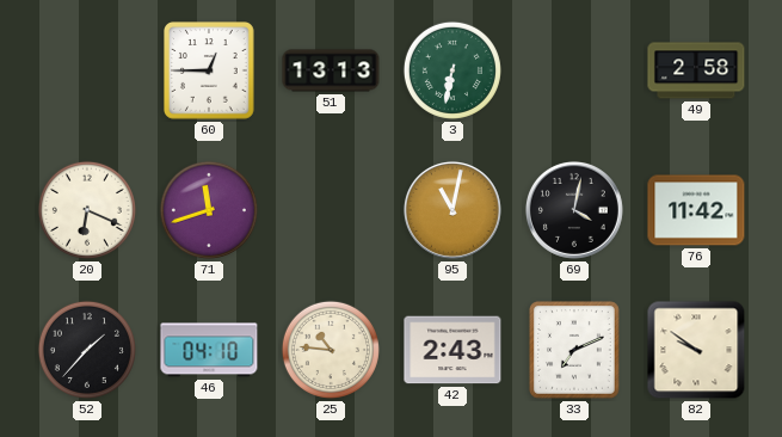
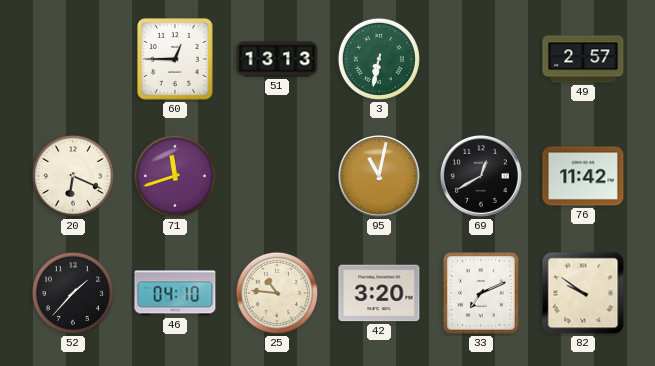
49: 2:58 -> 2:57
69: 4:02 -> 12:40
42: 2:43 -> 3:20
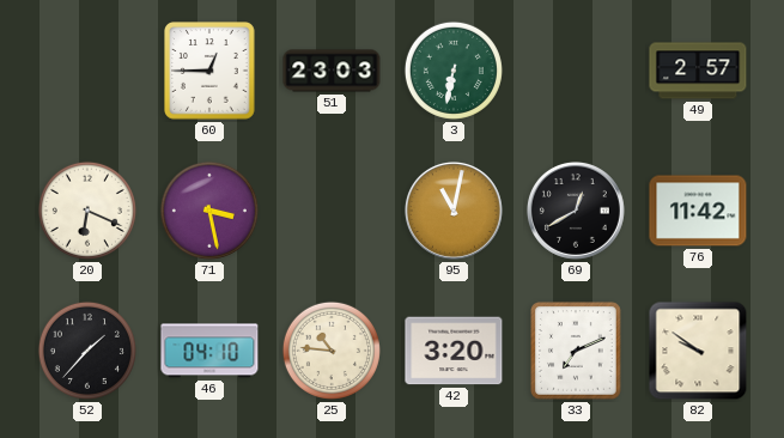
51: 13:13 -> 23:03
71: 11:42 -> 3:28
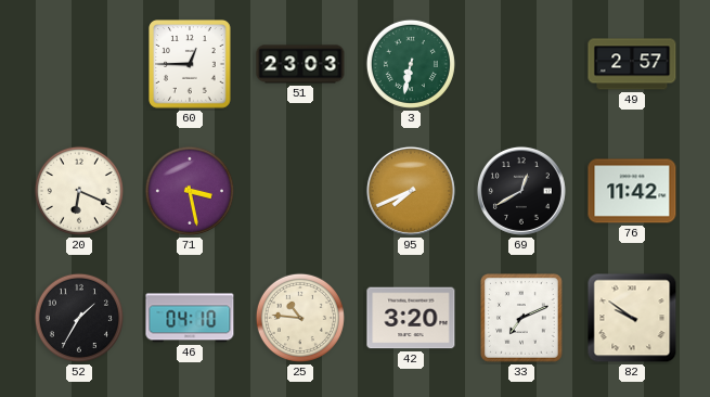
95: 11:02 -> 7:41
52: 1:37 -> 1:35
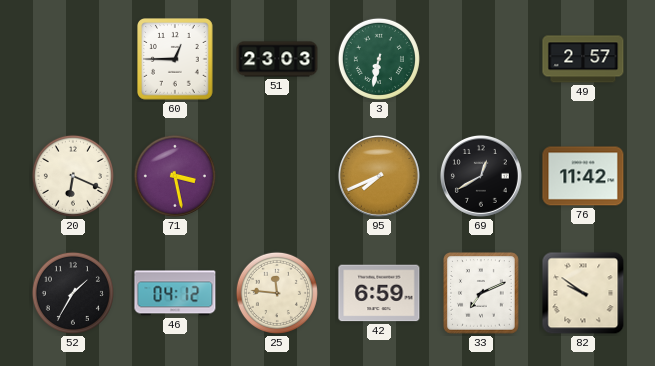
46: 04:10 -> 04:12
25: 10:46 -> 11:46
42: 3:20 -> 6:59
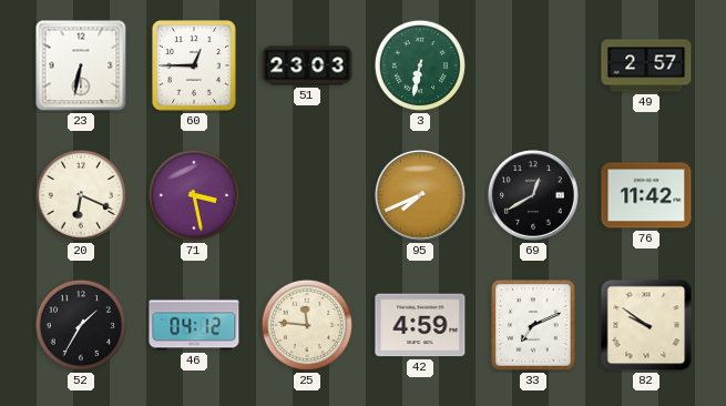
23: none -> 6:32
42: 6:59 -> 4:59
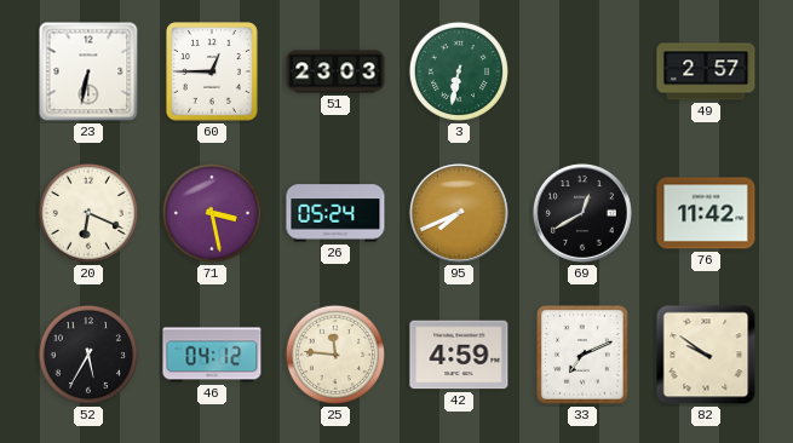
26: none -> 05:24
52: 1:35 -> 5:35
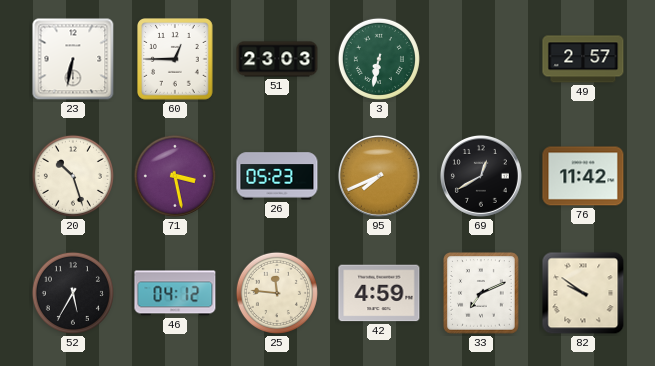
20: 6:19 -> 10:27
26: 05:24 -> 05:23
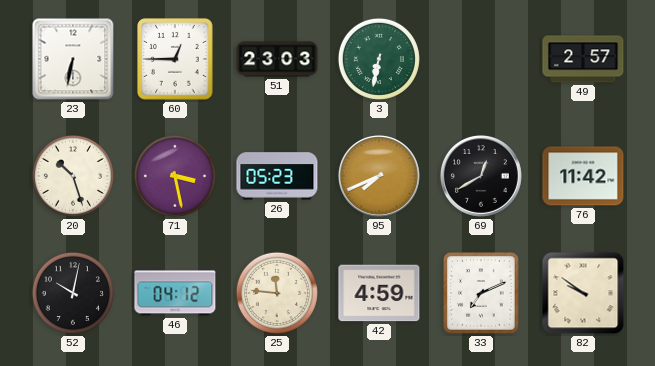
52: 5:35 -> 10:02
